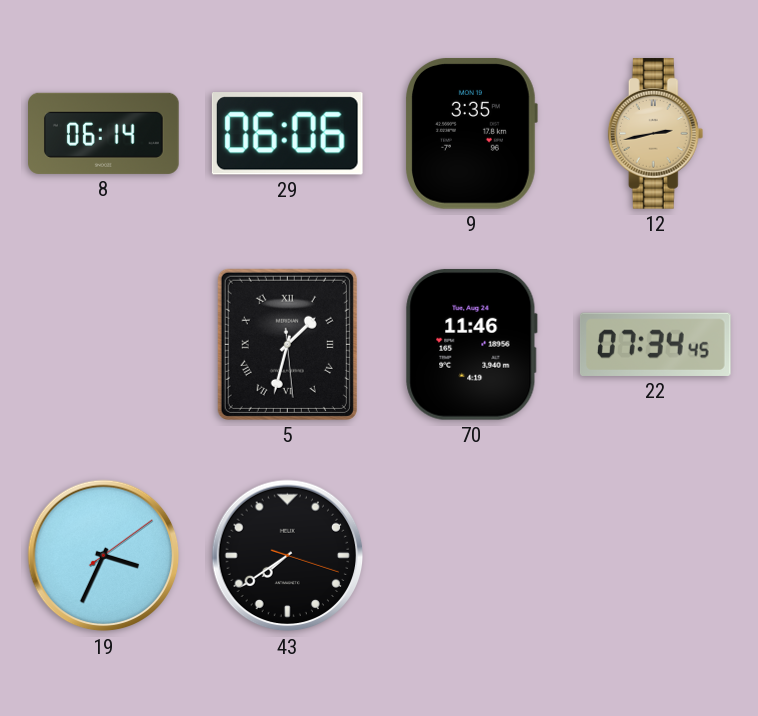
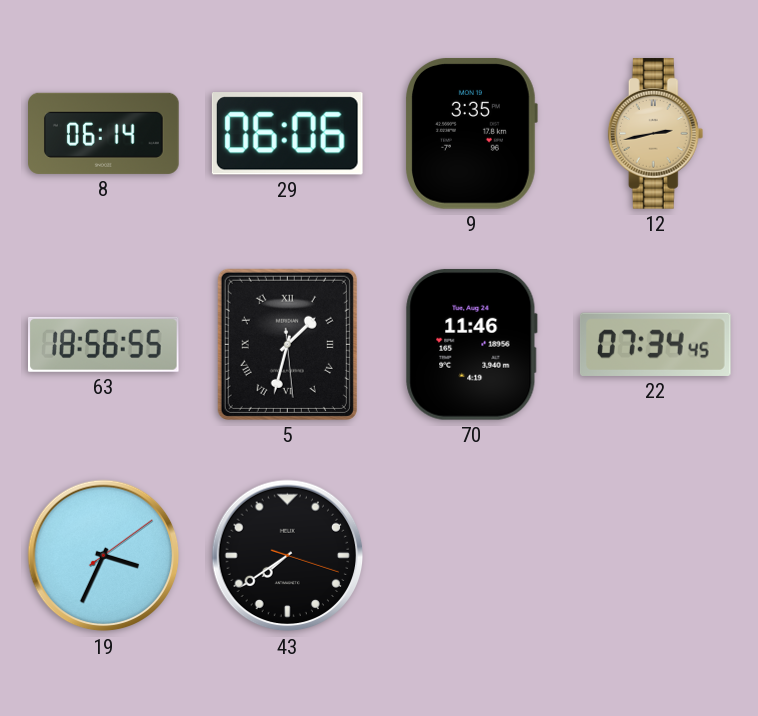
63: none -> 18:56
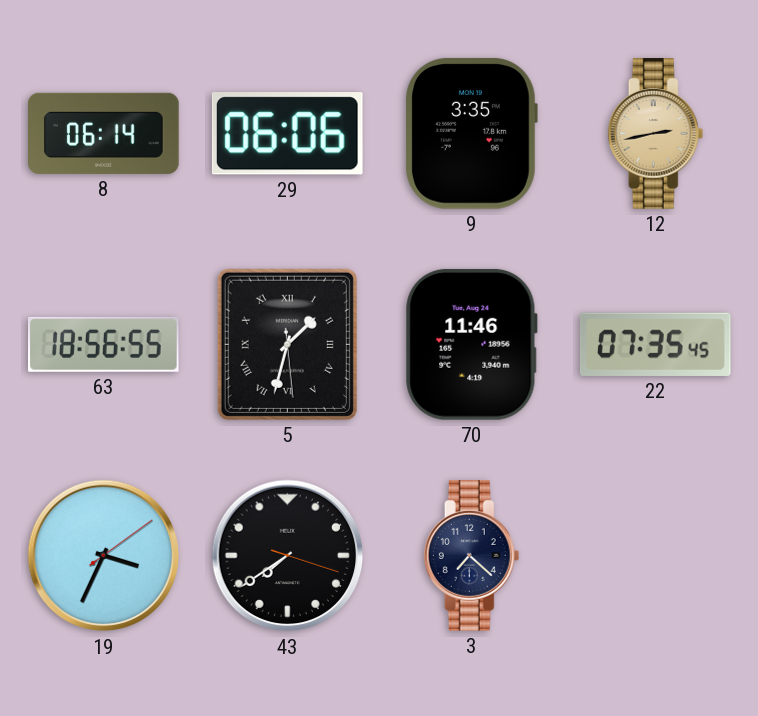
22: 07:34 -> 07:35
3: none -> 7:22
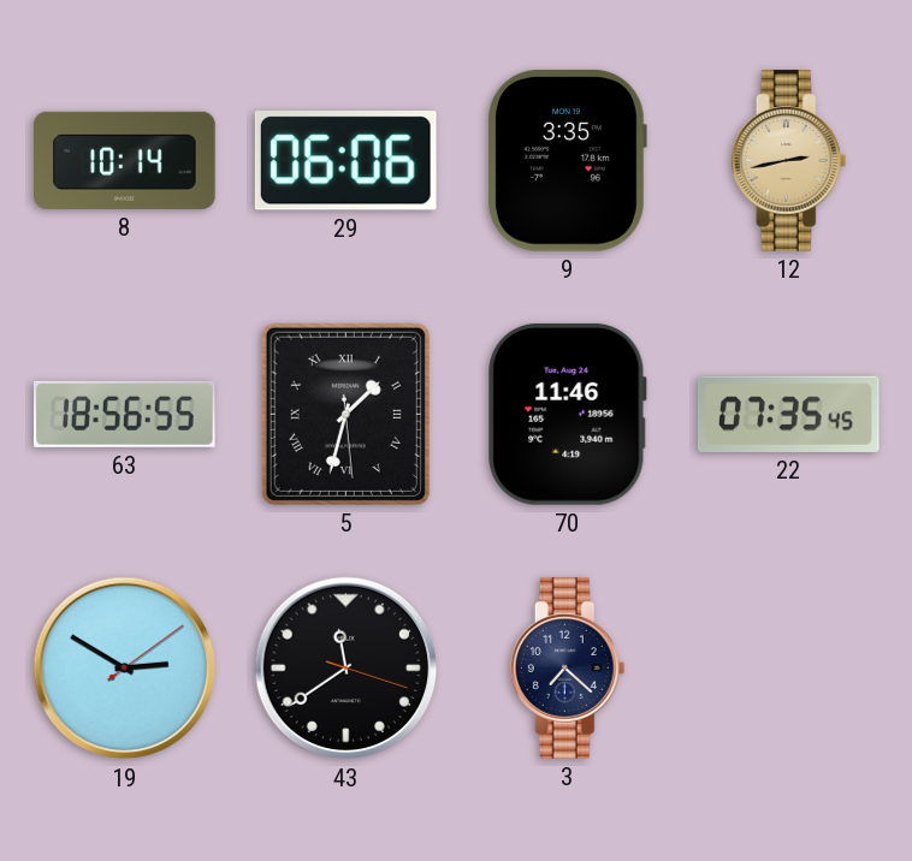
8: 06:14 -> 10:14
19: 3:34 -> 2:50
43: 7:39 -> 11:39
